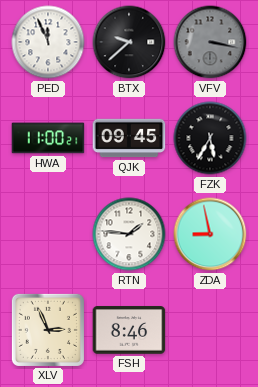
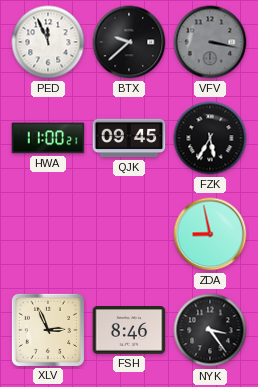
RTN: 1:46 -> none
NYK: none -> 3:24
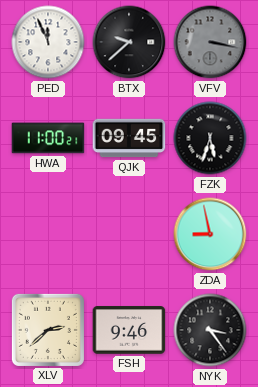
FZK: 5:35 -> 5:33
XLV: 2:56 -> 2:38
FSH: 8:46 -> 9:46
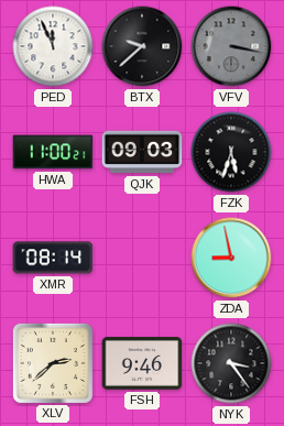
QJK: 09:45 -> 09:03
XMR: none -> 08:14
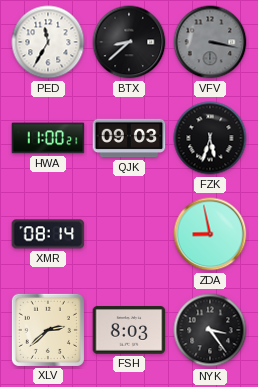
PED: 11:56 -> 11:35
BTX: 9:38 -> 8:38
FSH: 9:46 -> 8:03
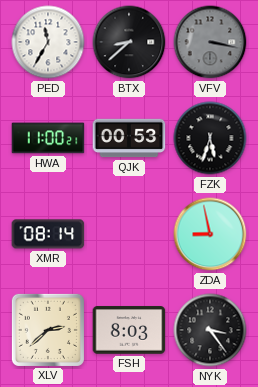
QJK: 09:03 -> 00:53
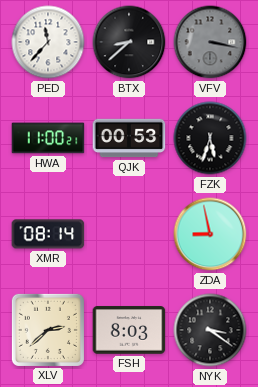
PED: 11:35 -> 11:37
NYK: 3:24 -> 3:21
